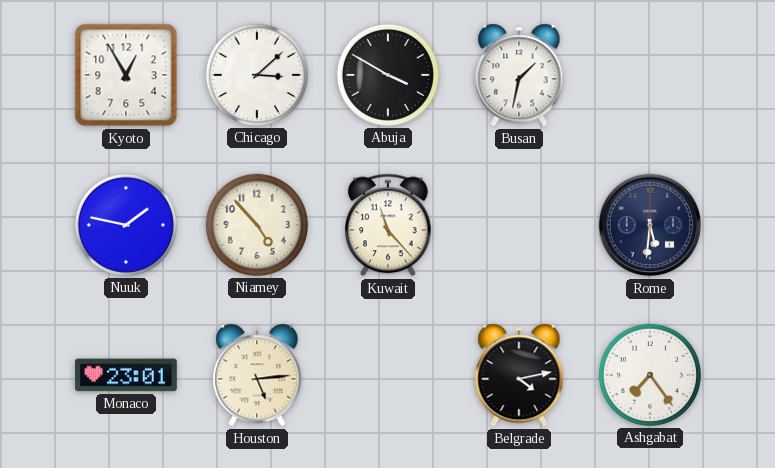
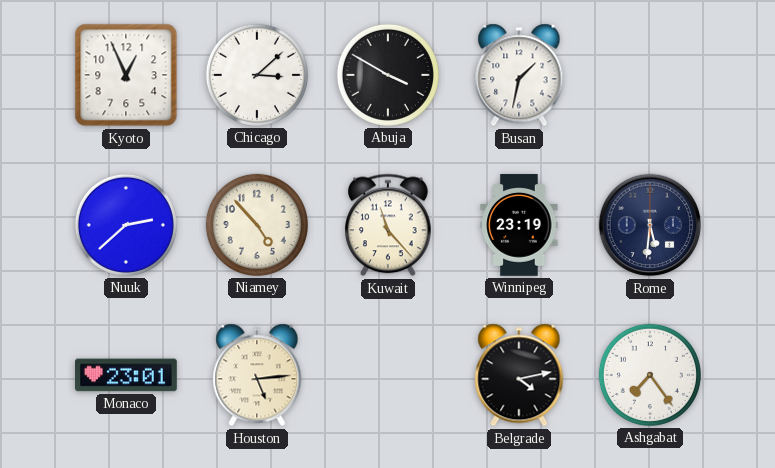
Kyoto: 12:55 -> 12:56
Nuuk: 1:47 -> 2:38
Winnipeg: none -> 23:19
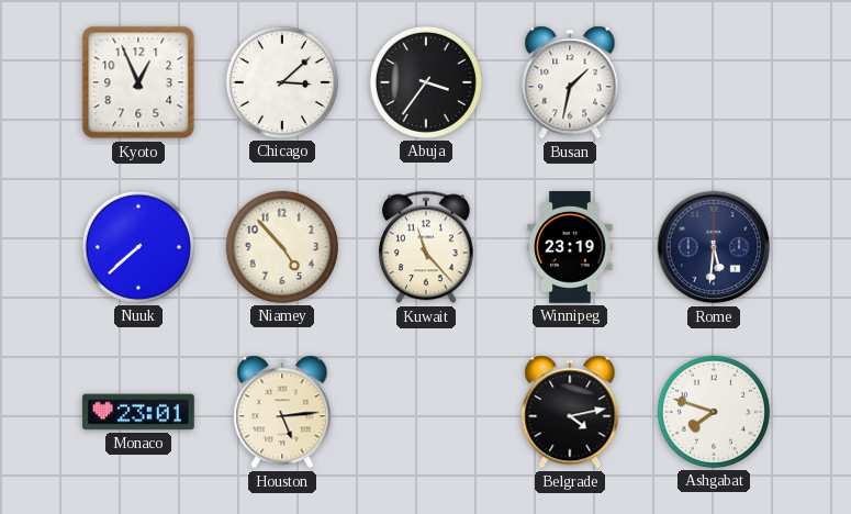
Abuja: 3:50 -> 3:36
Nuuk: 2:38 -> 7:38
Ashgabat: 7:24 -> 7:48
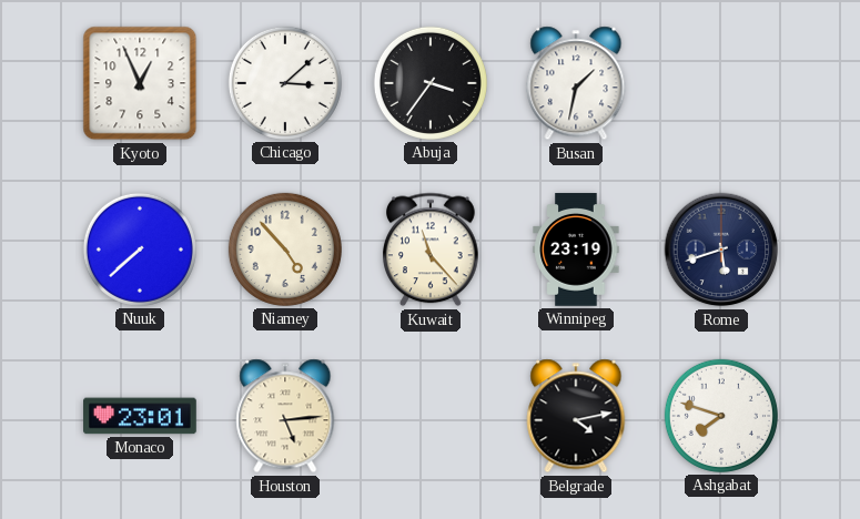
Rome: 5:31 -> 5:42
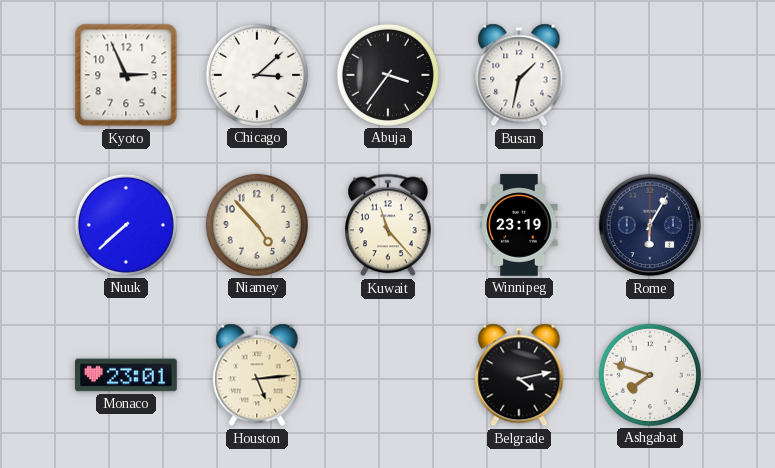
Kyoto: 12:56 -> 2:56
Rome: 5:42 -> 6:05
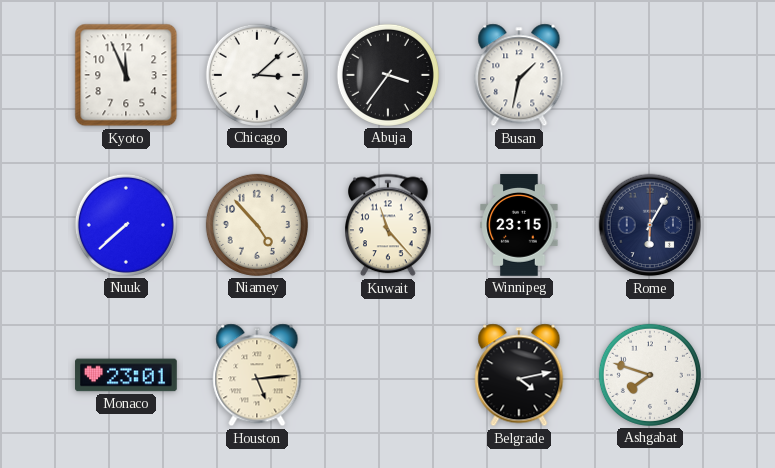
Kyoto: 2:56 -> 11:56
Winnipeg: 23:19 -> 23:15
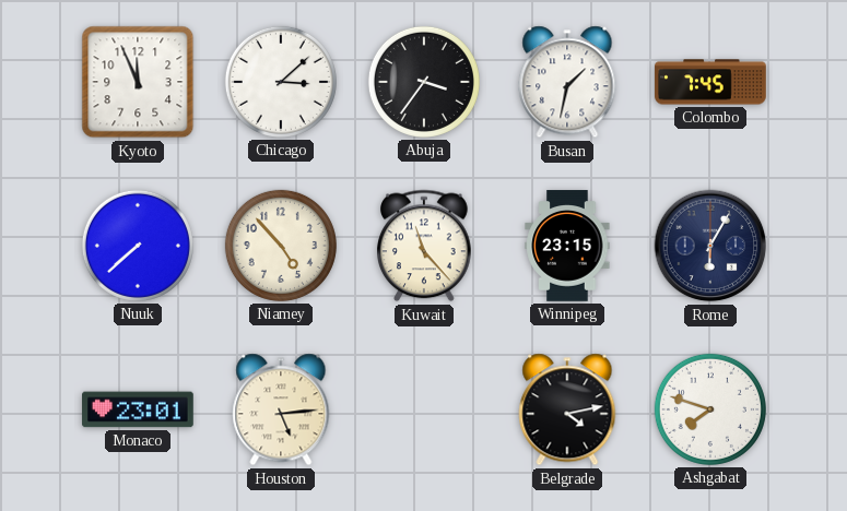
Colombo: none -> 7:45
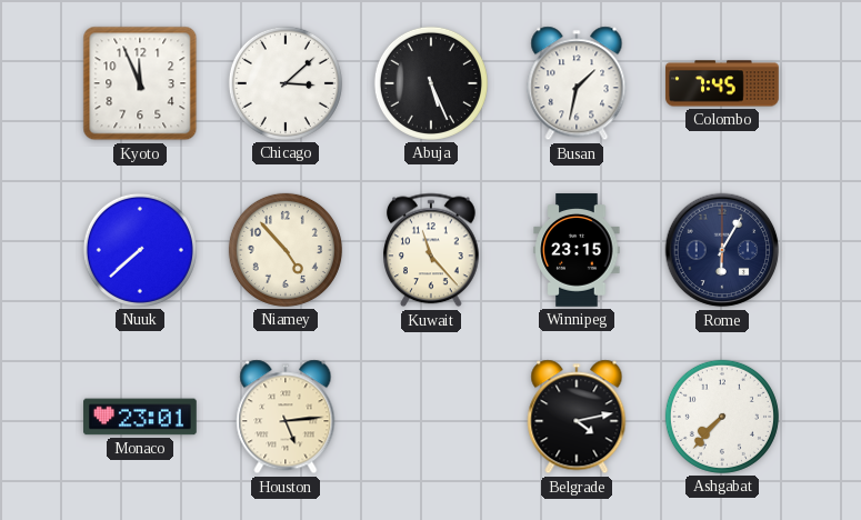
Abuja: 3:36 -> 5:26
Ashgabat: 7:48 -> 7:37
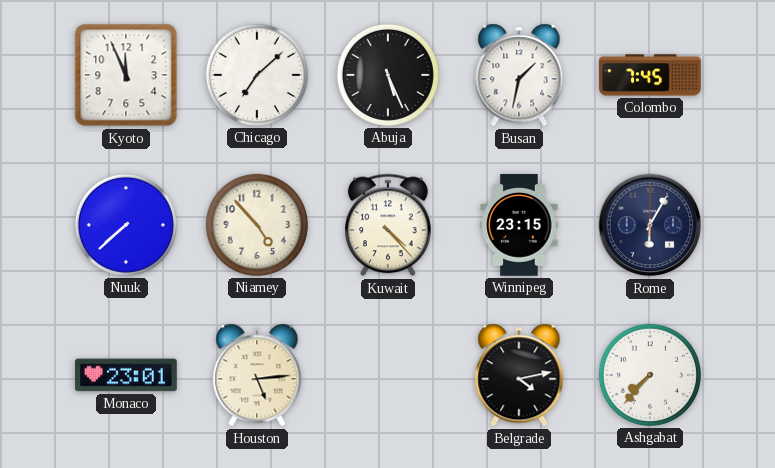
Chicago: 3:08 -> 7:08
Kuwait: 11:23 -> 4:23
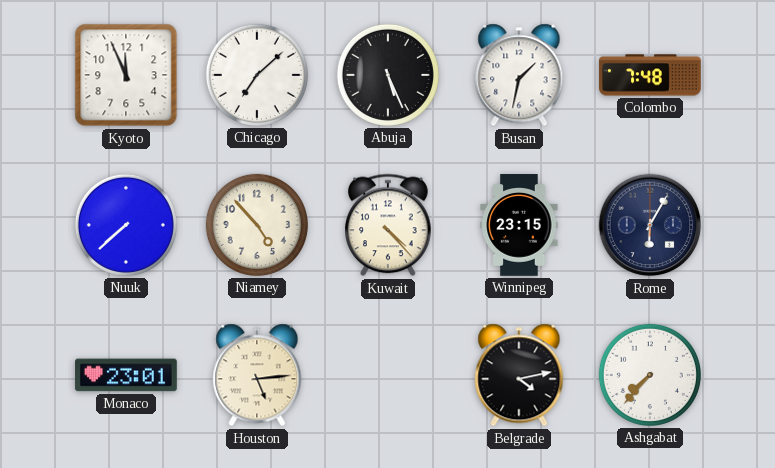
Colombo: 7:45 -> 7:48
